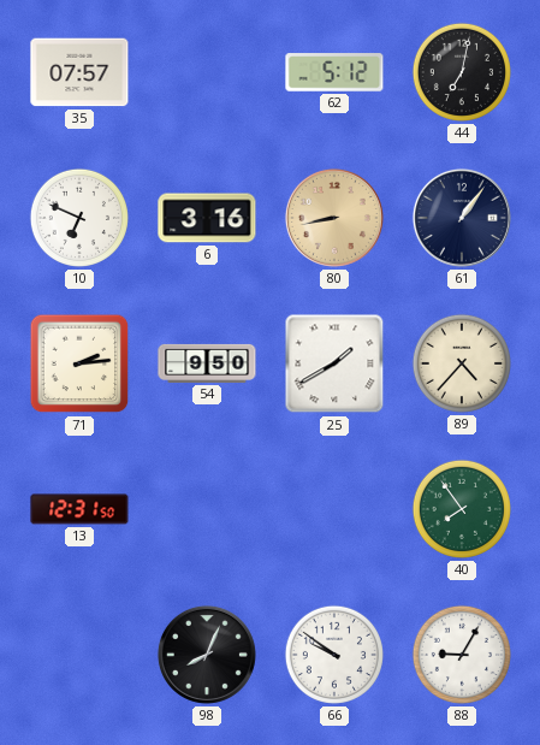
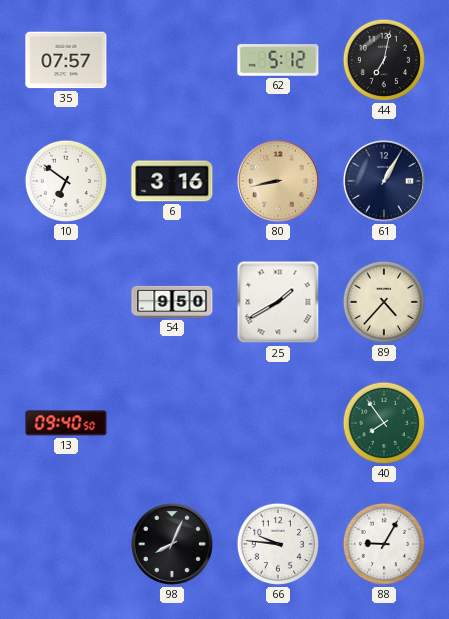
10: 6:49 -> 6:51
61: 1:06 -> 1:05
71: 2:14 -> none
13: 12:31 -> 09:40
66: 9:51 -> 9:46
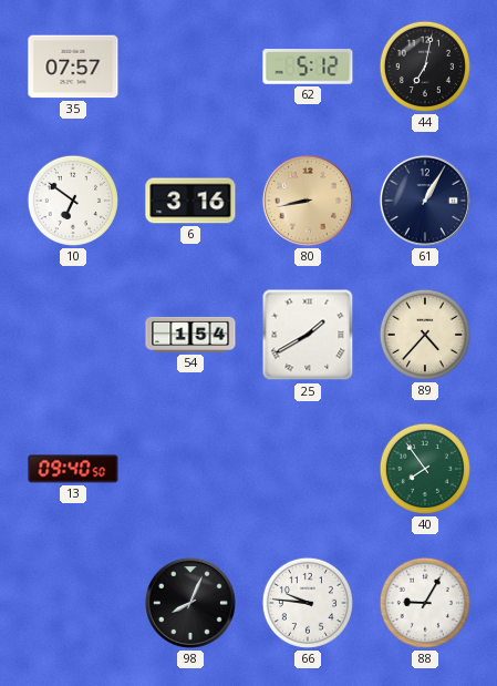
54: 9:50 -> 1:54
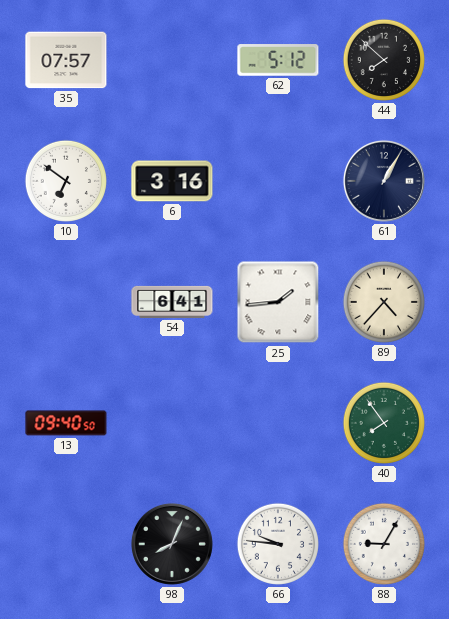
44: 7:02 -> 7:52
80: 8:43 -> none
54: 1:54 -> 6:41
25: 1:40 -> 1:44
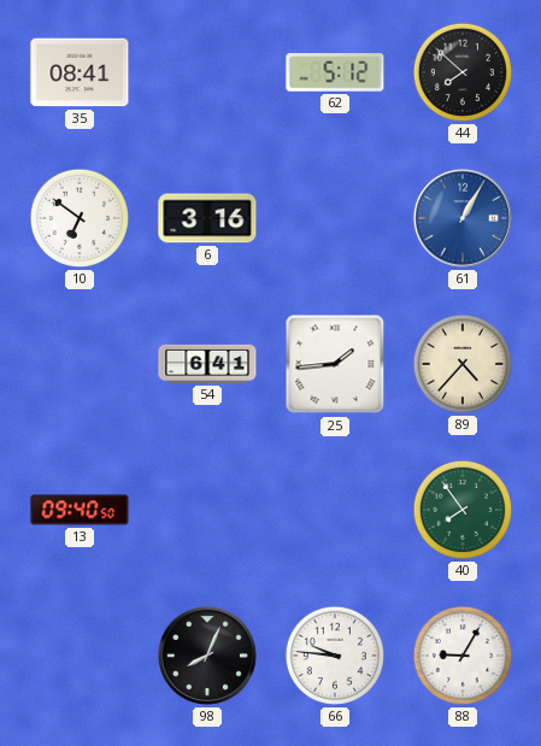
35: 07:57 -> 08:41
61 dial: navy -> blue
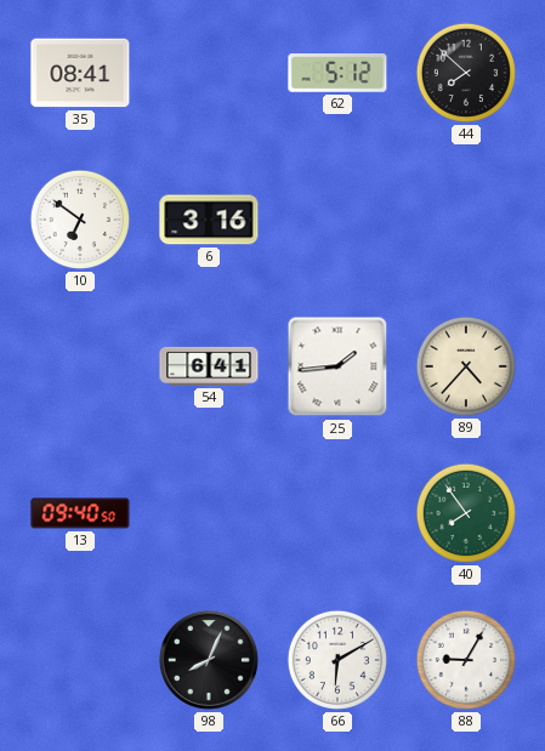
61: 1:05 -> none
66: 9:46 -> 6:10
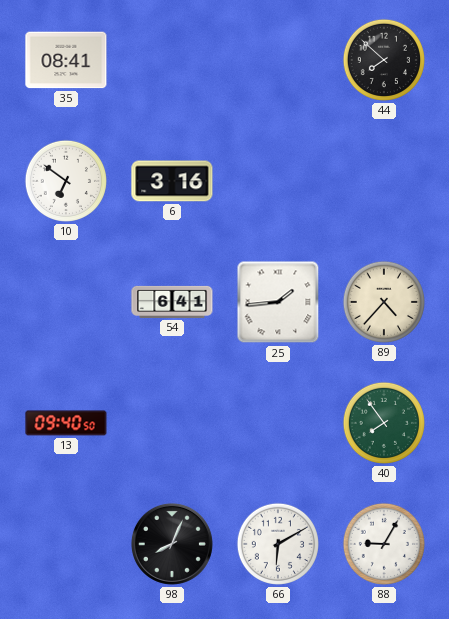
62: 5:12 -> none
